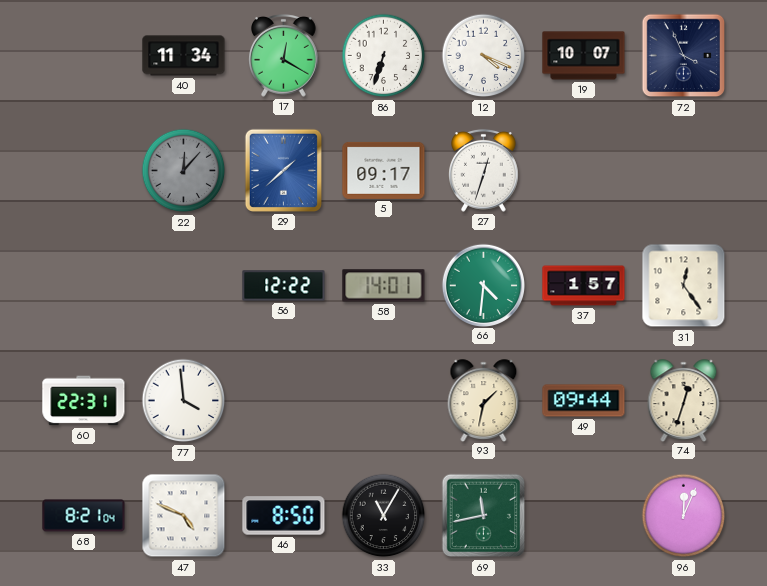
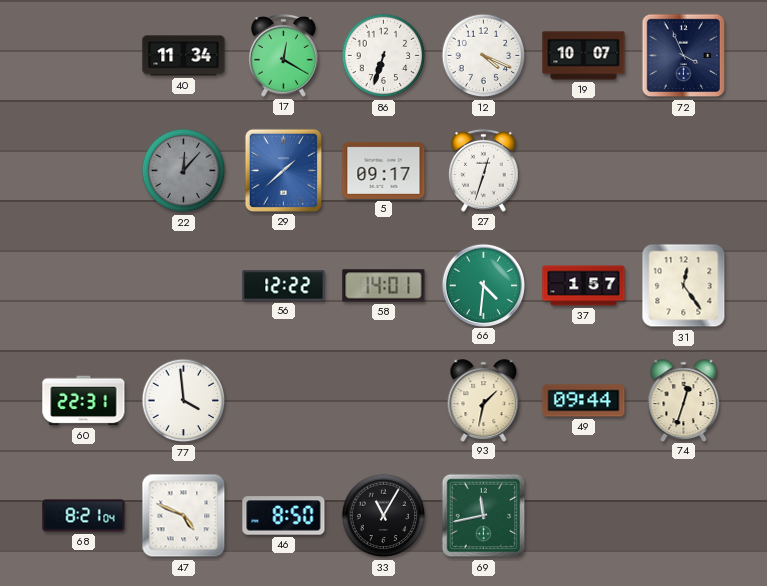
96: 12:04 -> none
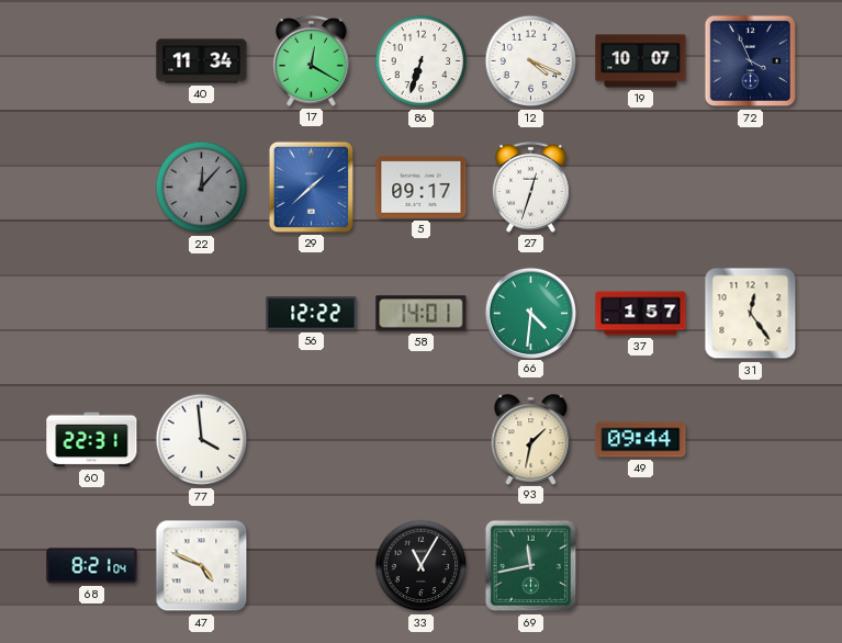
74: 12:33 -> none
46: 8:50 -> none
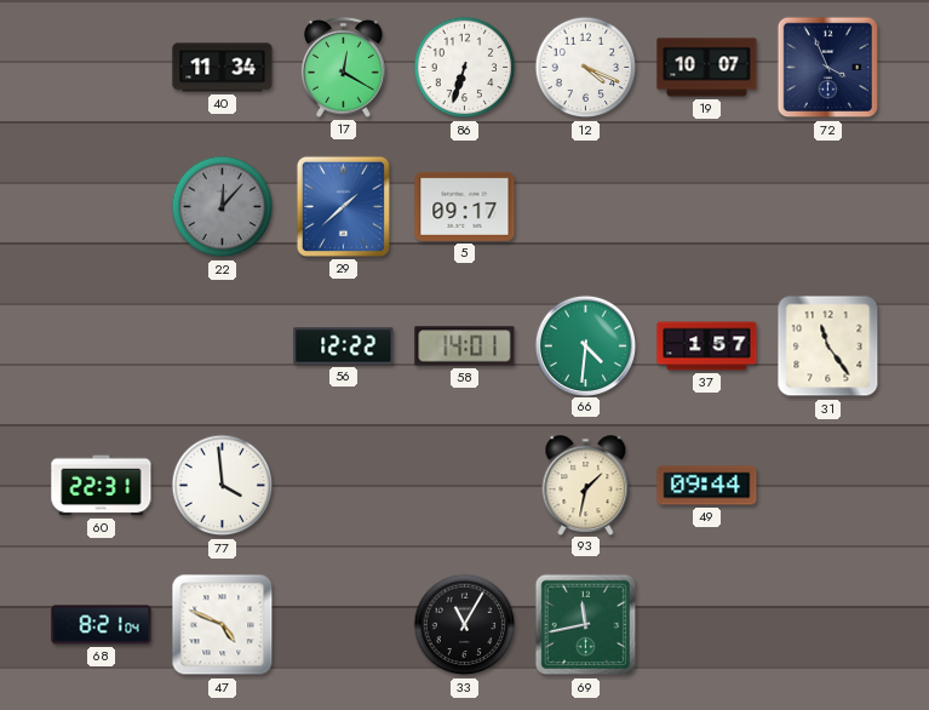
27: 12:33 -> none
31: 12:24 -> 11:24
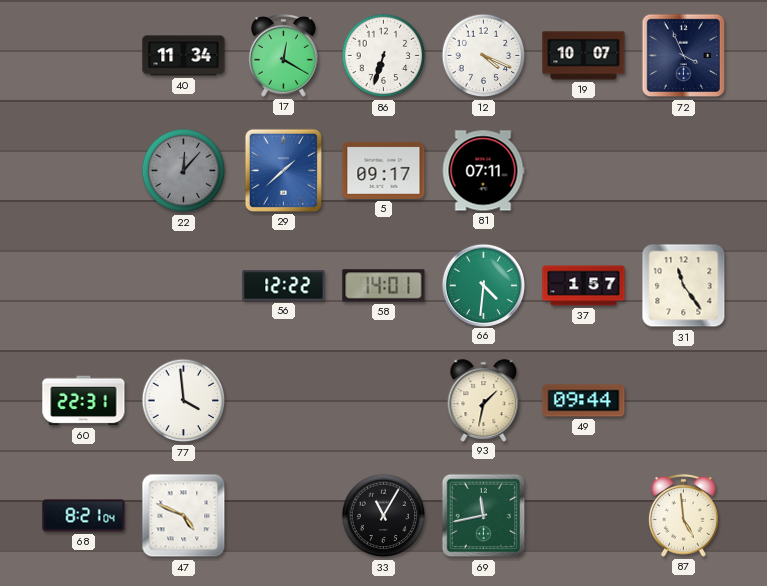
81: none -> 07:11
87: none -> 4:59
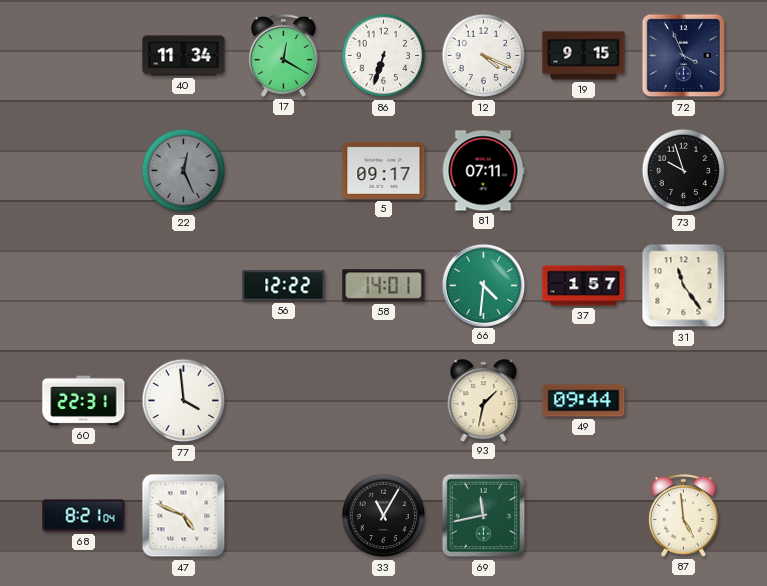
19: 10:07 -> 9:15
22: 12:07 -> 12:26
29: 1:38 -> none
73: none -> 9:57
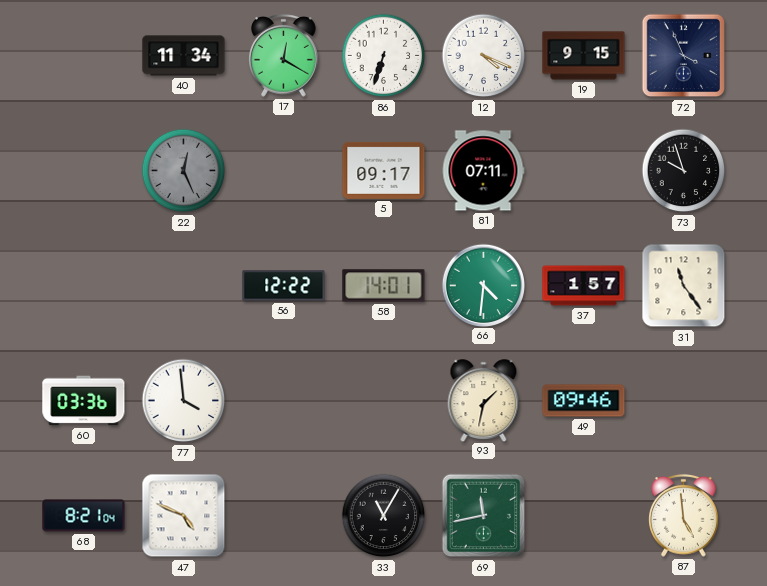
60: 22:31 -> 03:36
49: 09:44 -> 09:46
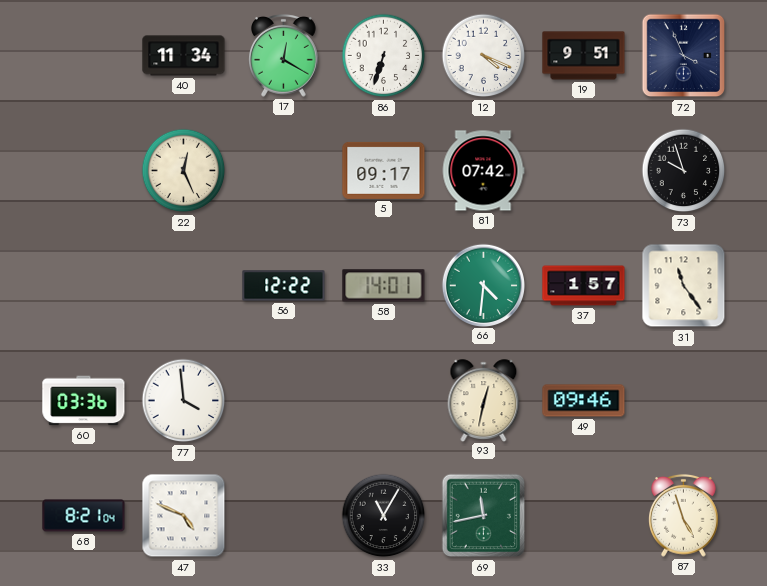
19: 9:15 -> 9:51
22 dial: grey -> cream
81: 07:11 -> 07:42
93: 1:32 -> 12:32
87: 4:59 -> 4:57
